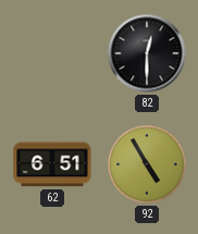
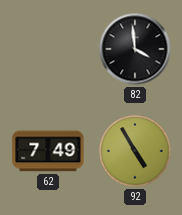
82: 12:30 -> 3:59
62: 6:51 -> 7:49
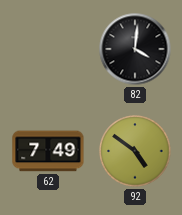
82: 3:59 -> 4:01
92: 4:55 -> 4:51
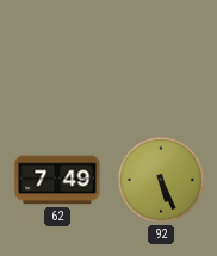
82: 4:01 -> none
92: 4:51 -> 5:26
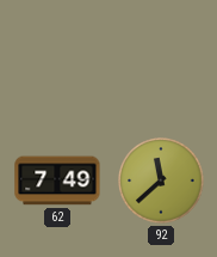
92: 5:26 -> 11:38
